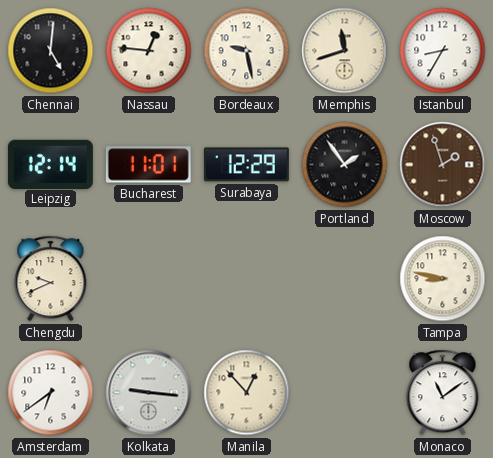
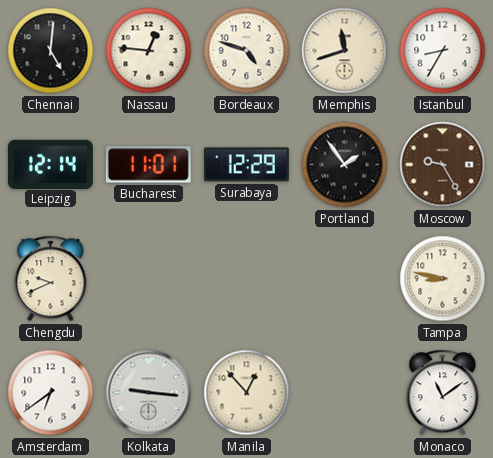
Bordeaux: 9:28 -> 4:48
Moscow: 1:57 -> 9:25
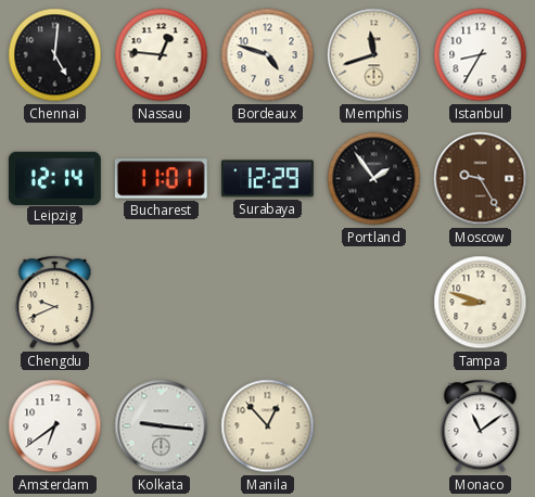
Tampa: 8:47 -> 8:48
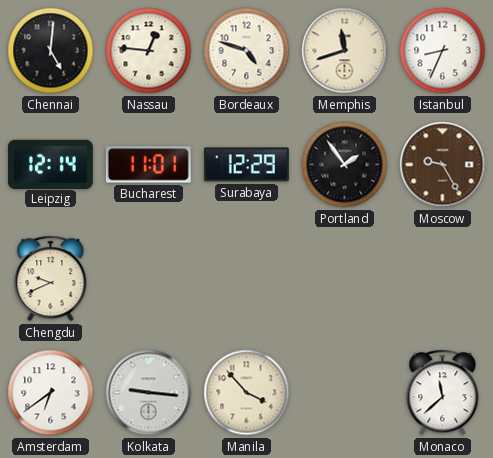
Istanbul: 8:35 -> 8:34
Tampa: 8:48 -> none
Manila: 12:53 -> 3:53
Monaco: 11:09 -> 11:38
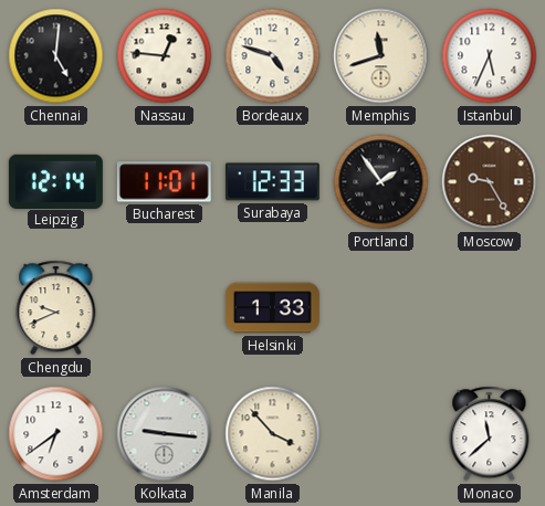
Istanbul: 8:34 -> 5:34
Surabaya: 12:29 -> 12:33
Helsinki: none -> 1:33
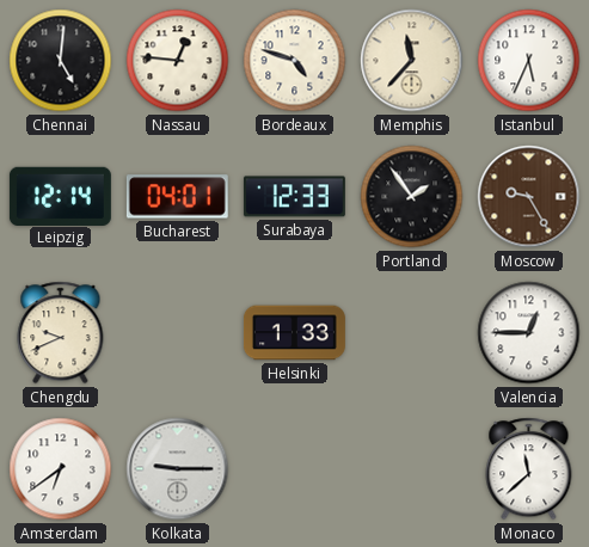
Memphis: 11:42 -> 11:37
Bucharest: 11:01 -> 04:01
Valencia: none -> 12:45
Kolkata: 9:16 -> 9:15
Manila: 3:53 -> none
